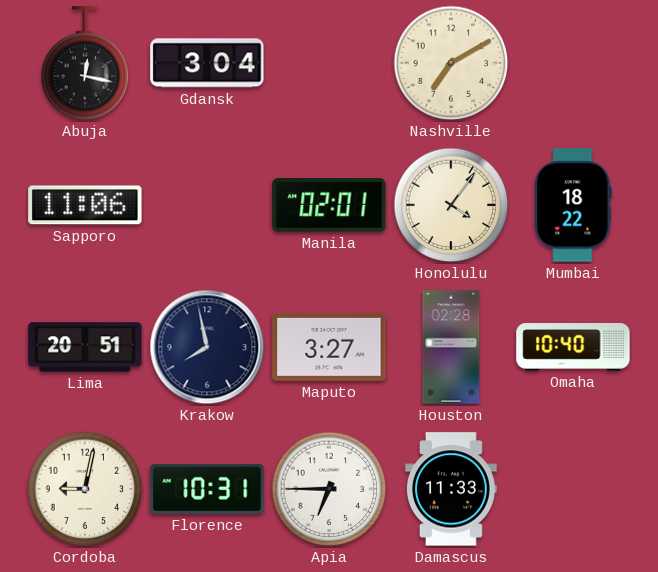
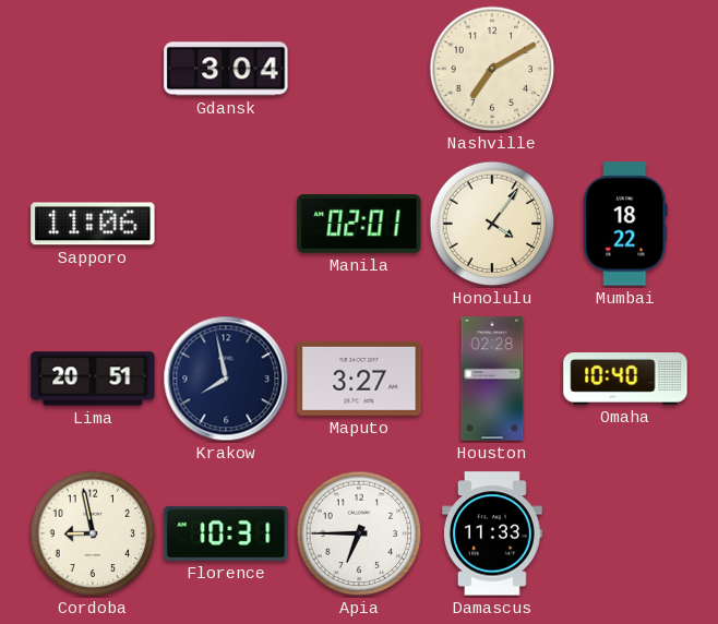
Abuja: 12:17 -> none
Cordoba: 9:02 -> 8:58
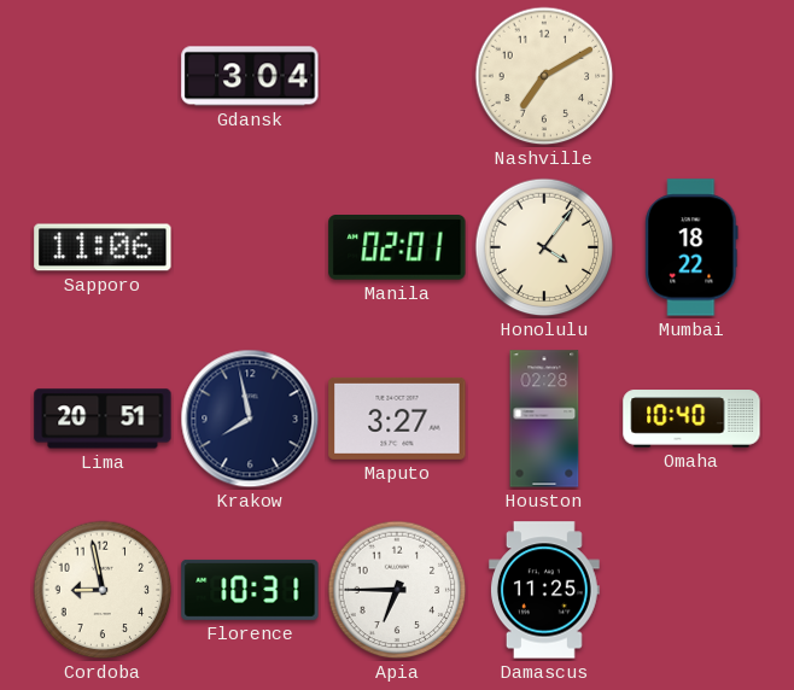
Damascus: 11:33 -> 11:25
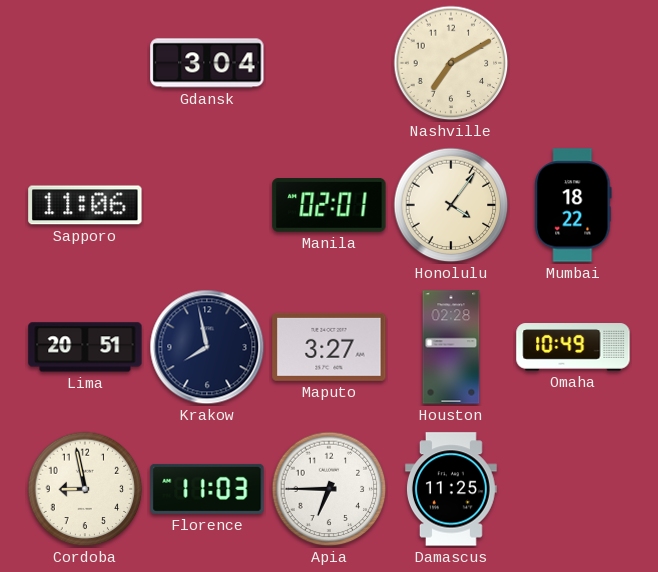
Omaha: 10:40 -> 10:49
Florence: 10:31 -> 11:03
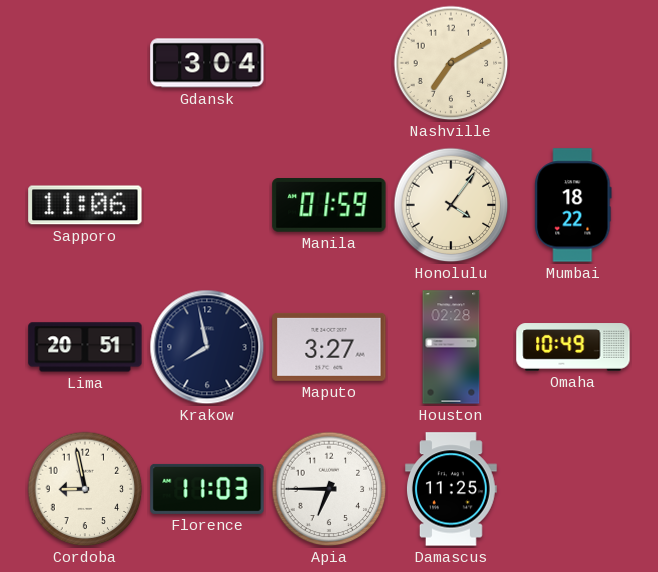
Manila: 02:01 -> 01:59
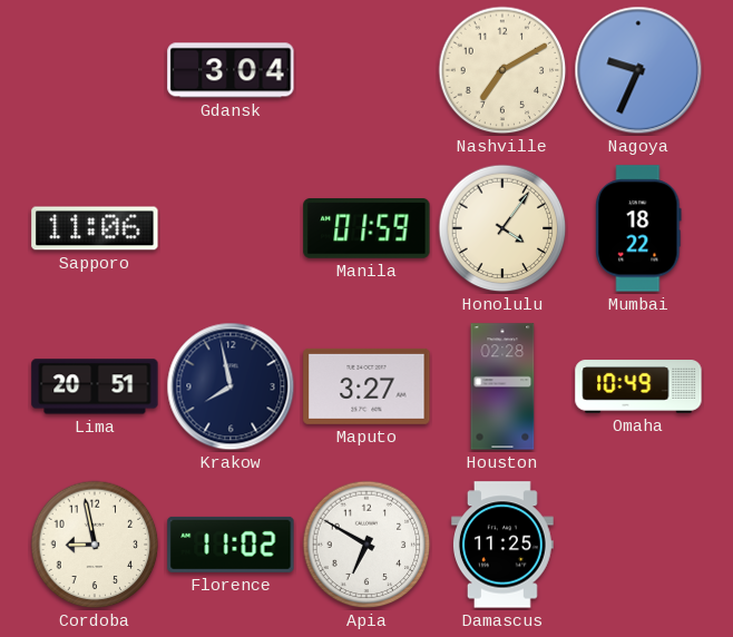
Nagoya: none -> 9:34
Florence: 11:03 -> 11:02
Apia: 6:45 -> 6:50
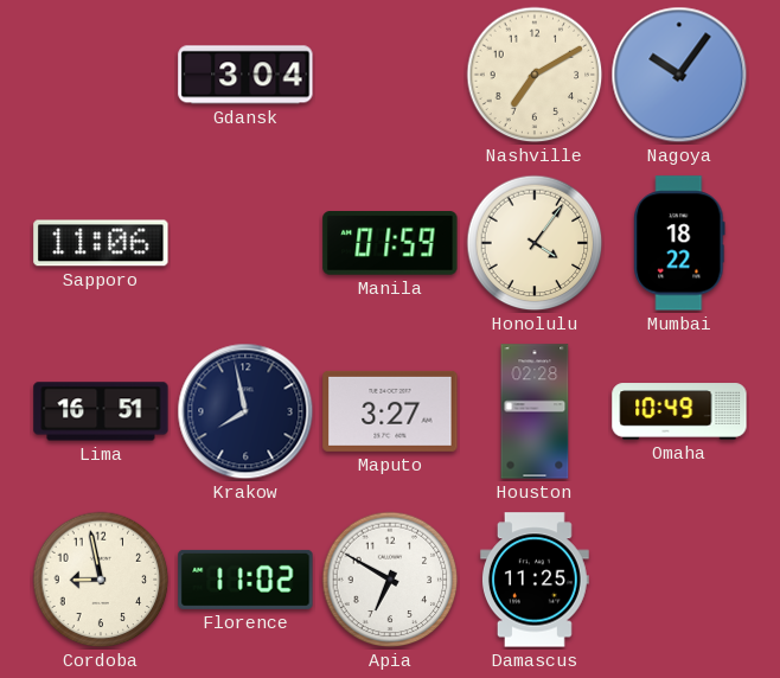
Nagoya: 9:34 -> 10:06
Lima: 20:51 -> 16:51
